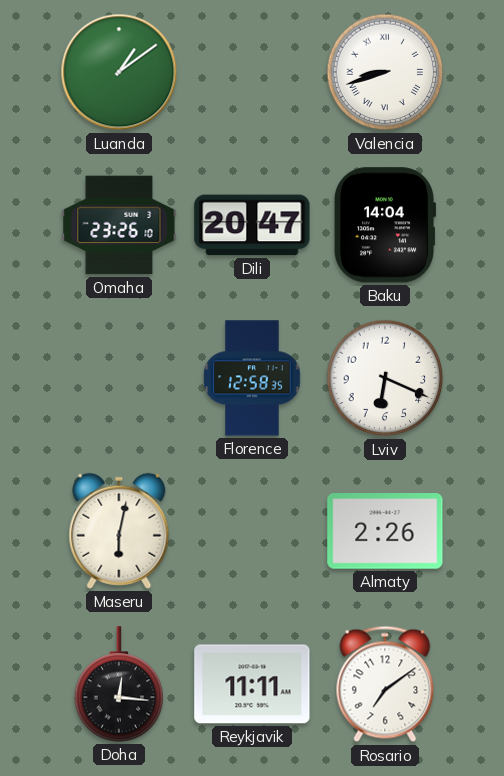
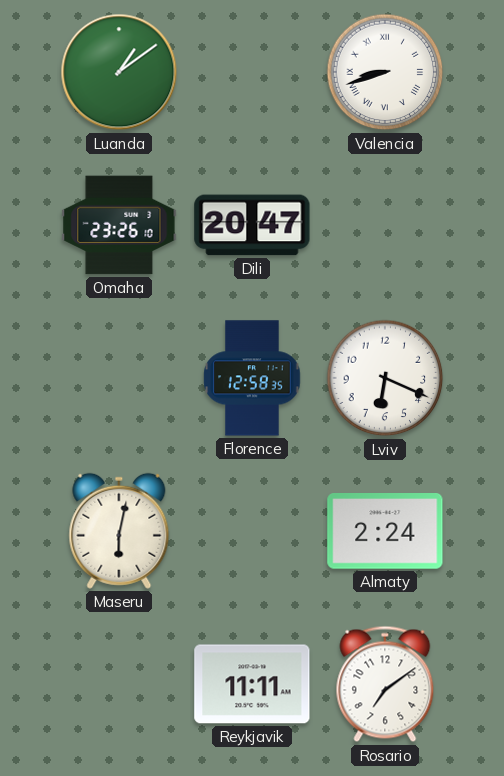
Baku: 14:04 -> none
Almaty: 2:26 -> 2:24
Doha: 12:16 -> none
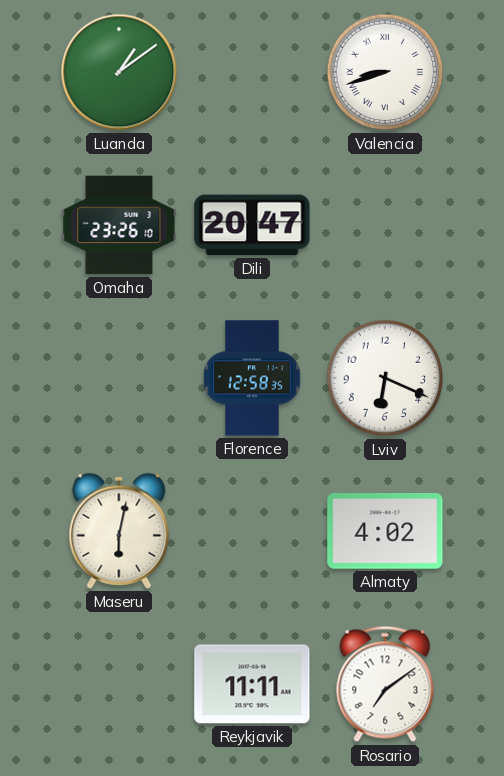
Almaty: 2:24 -> 4:02
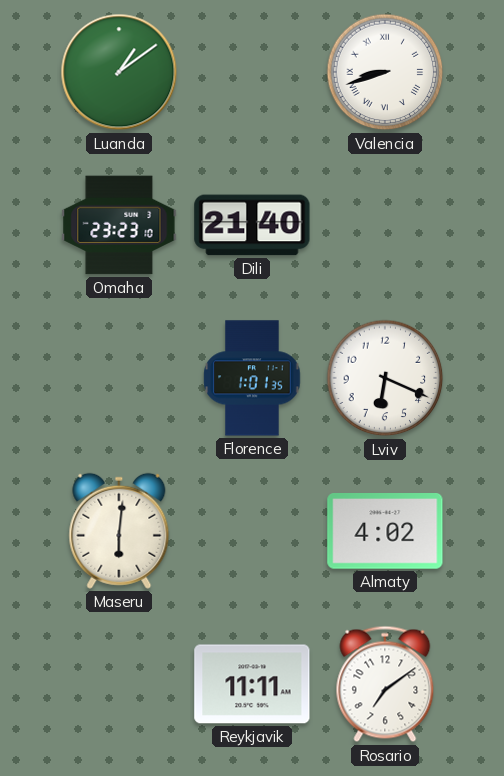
Omaha: 23:26 -> 23:23
Dili: 20:47 -> 21:40
Florence: 12:58 -> 1:01
Maseru: 6:02 -> 6:01
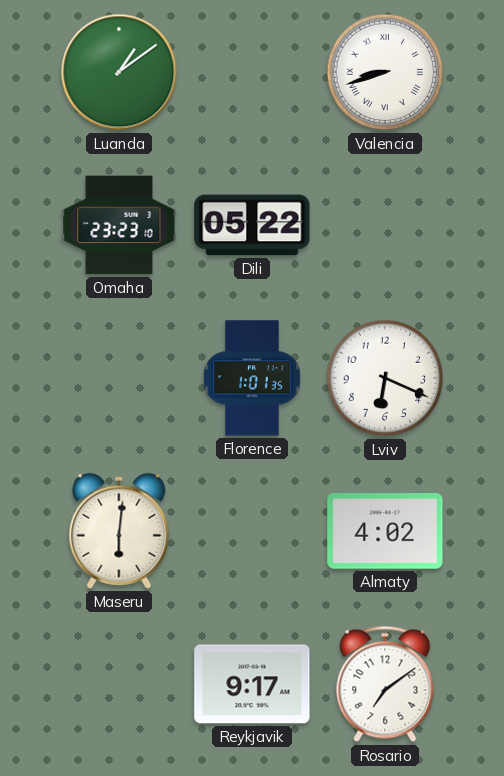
Dili: 21:40 -> 05:22
Reykjavik: 11:11 -> 9:17
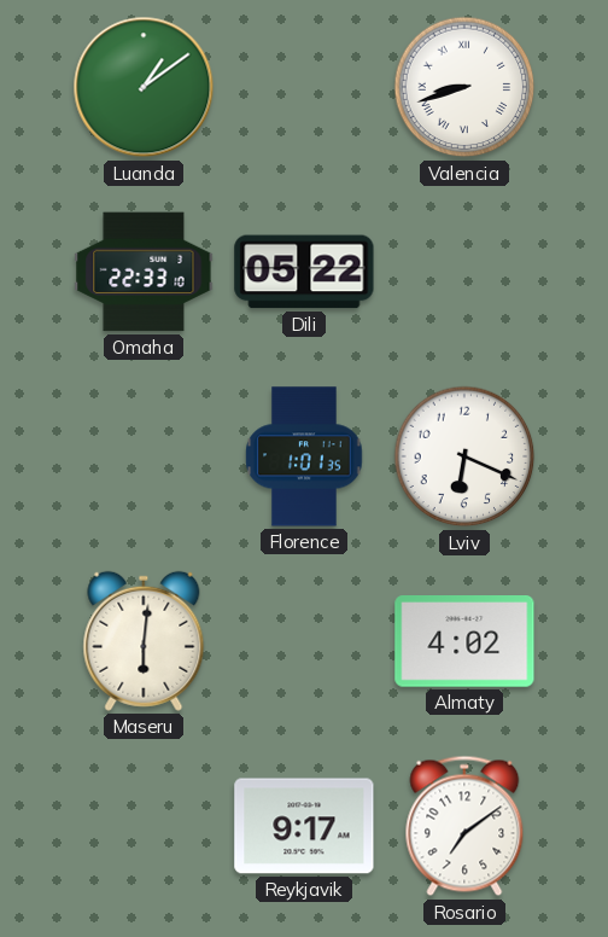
Omaha: 23:23 -> 22:33
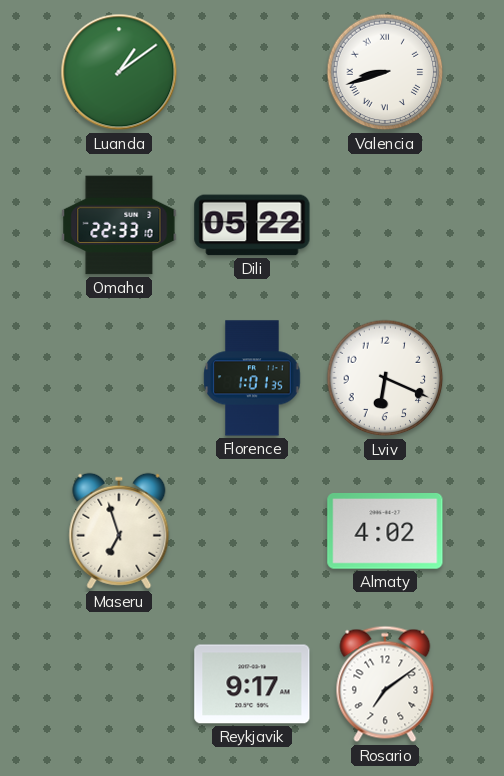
Maseru: 6:01 -> 6:57
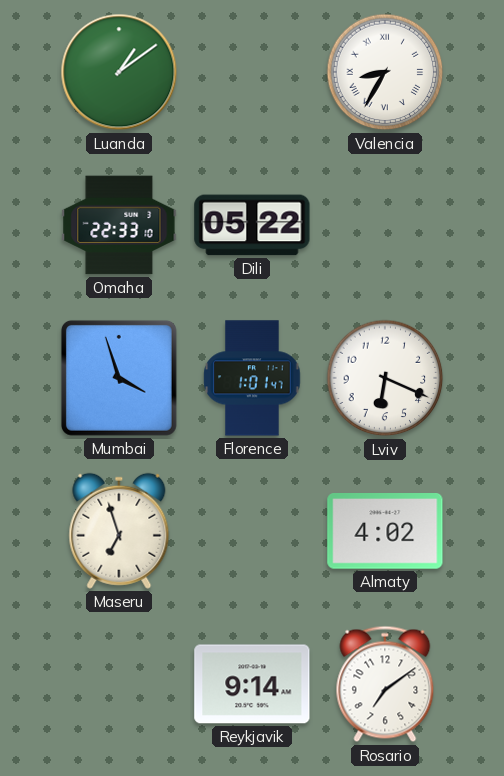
Valencia: 8:42 -> 8:35
Mumbai: none -> 3:57
Florence: 1:01:35 -> 1:01:47
Reykjavik: 9:17 -> 9:14
